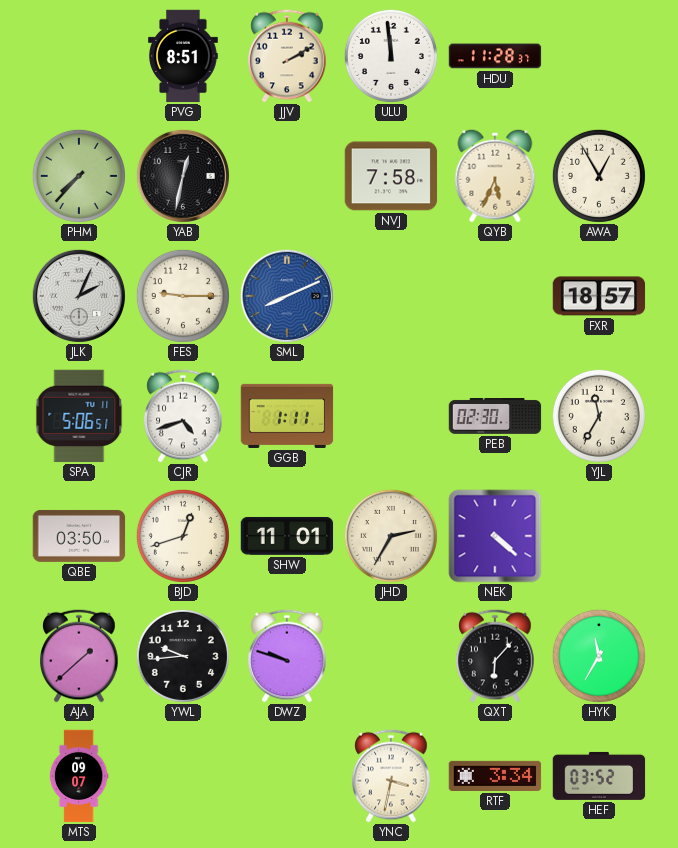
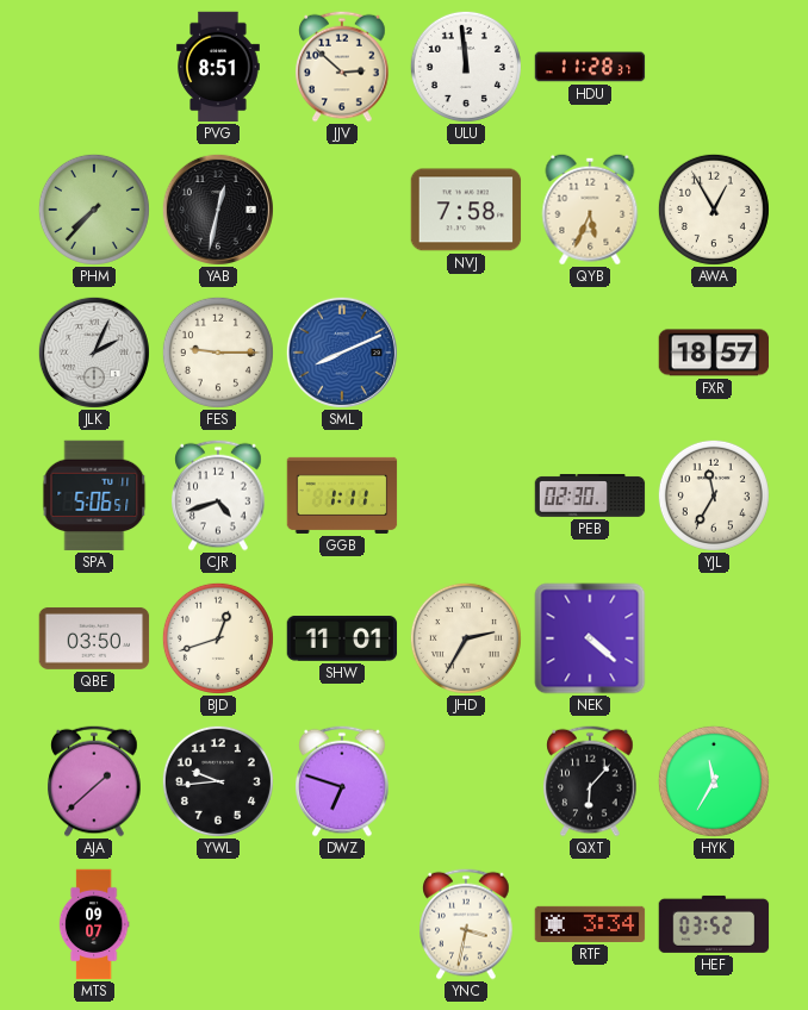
JJV: 2:10 -> 2:52
DWZ: 9:48 -> 6:48
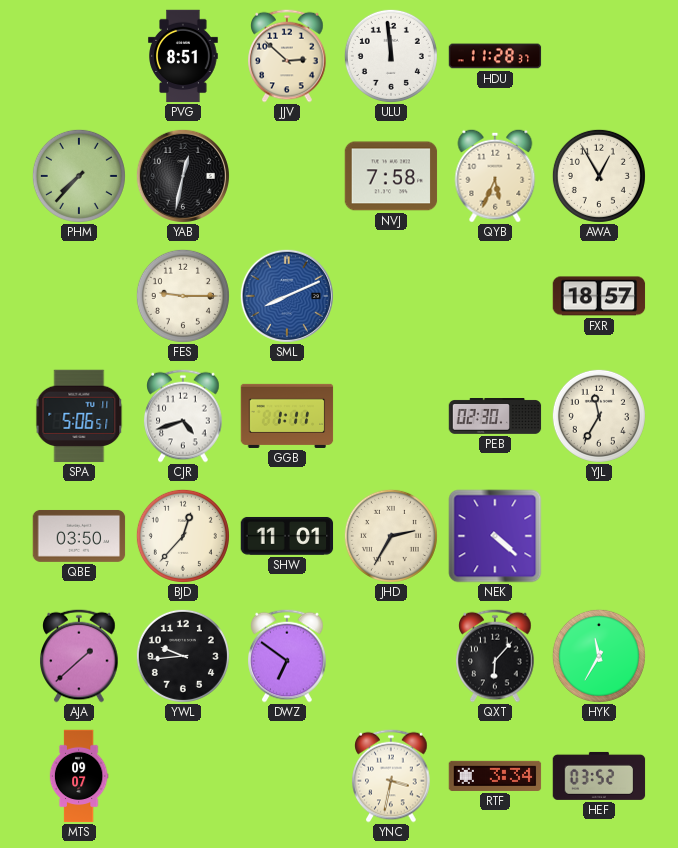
JLK: 2:04 -> none
BJD: 12:42 -> 12:37
DWZ: 6:48 -> 6:51
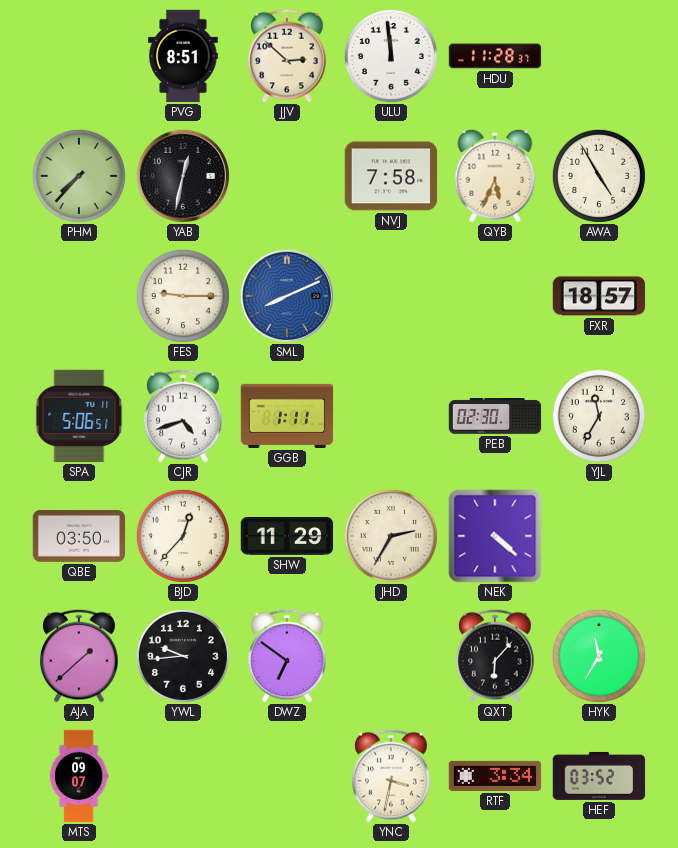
AWA: 12:55 -> 4:55
SHW: 11:01 -> 11:29
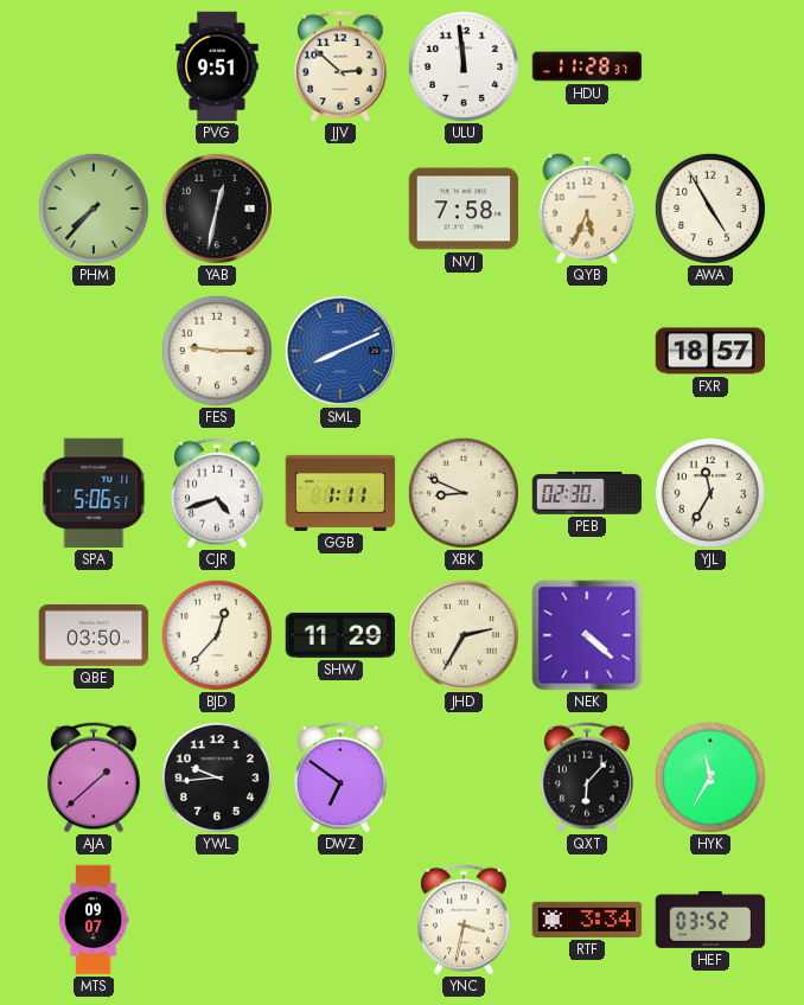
PVG: 8:51 -> 9:51
XBK: none -> 8:49
